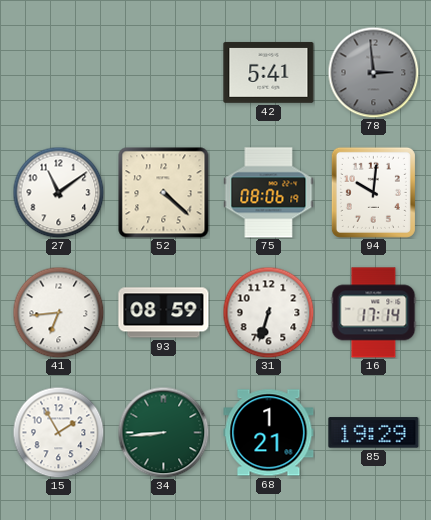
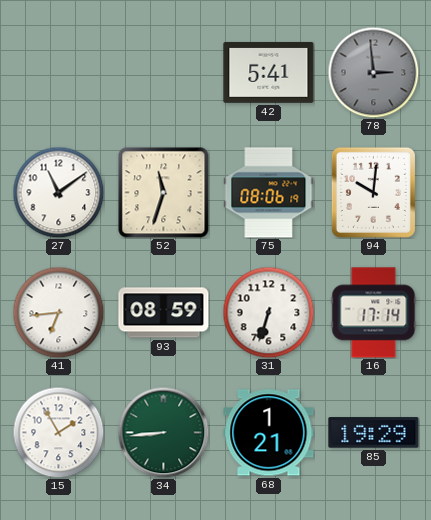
52: 4:22 -> 11:33
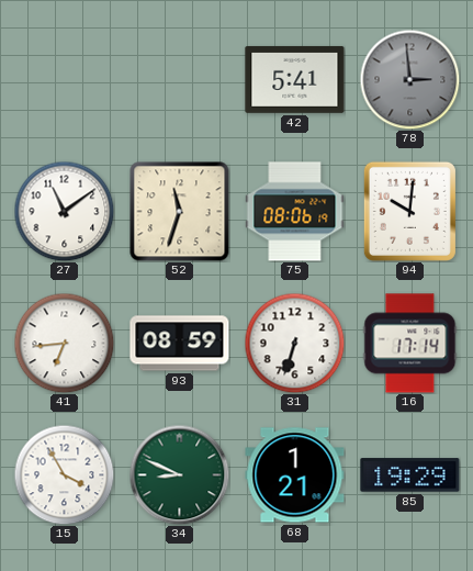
15: 1:55 -> 3:55
34: 8:44 -> 8:49
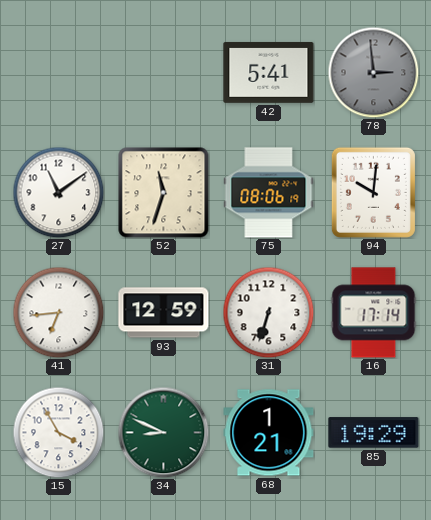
93: 08:59 -> 12:59
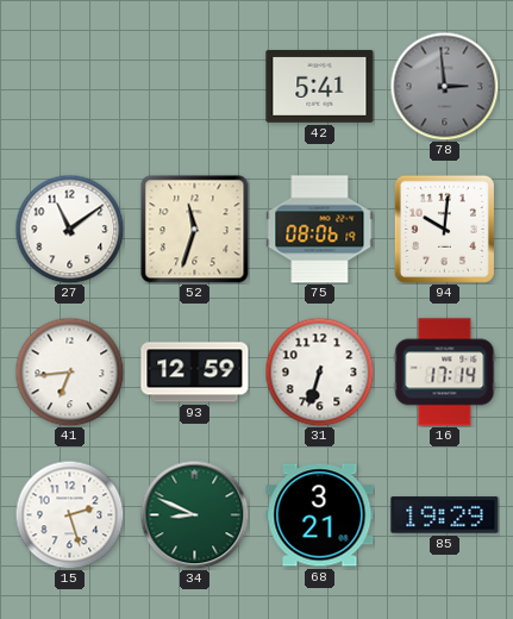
15: 3:55 -> 2:27
68: 1:21 -> 3:21
